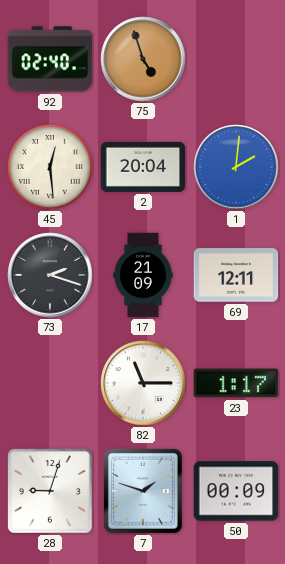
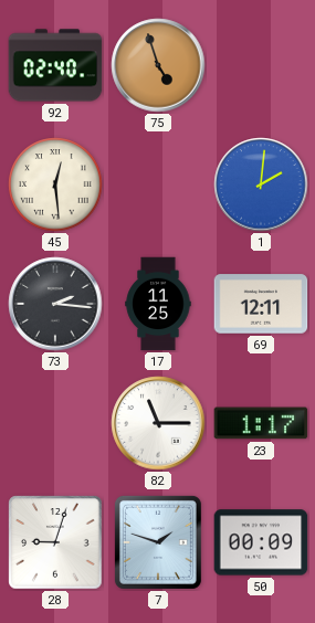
2: 20:04 -> none
73: 2:18 -> 2:16
17: 21:09 -> 11:25
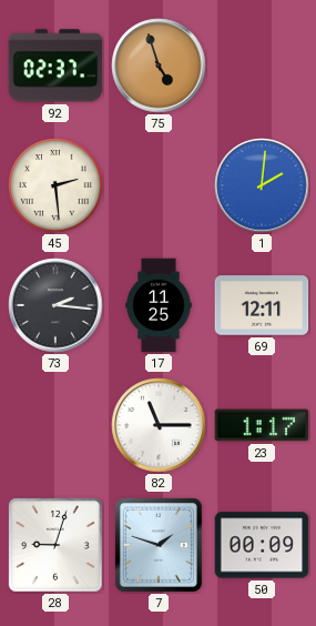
92: 02:40 -> 02:37
45: 12:29 -> 2:29
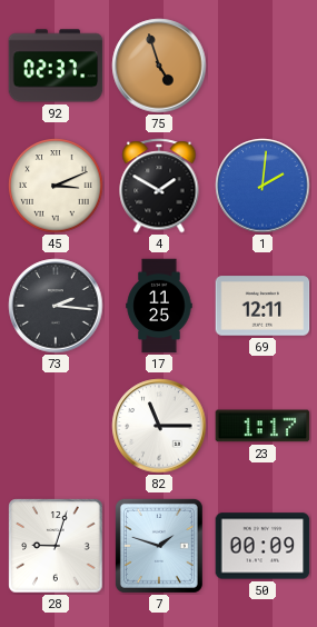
45: 2:29 -> 3:11
4: none -> 1:50
